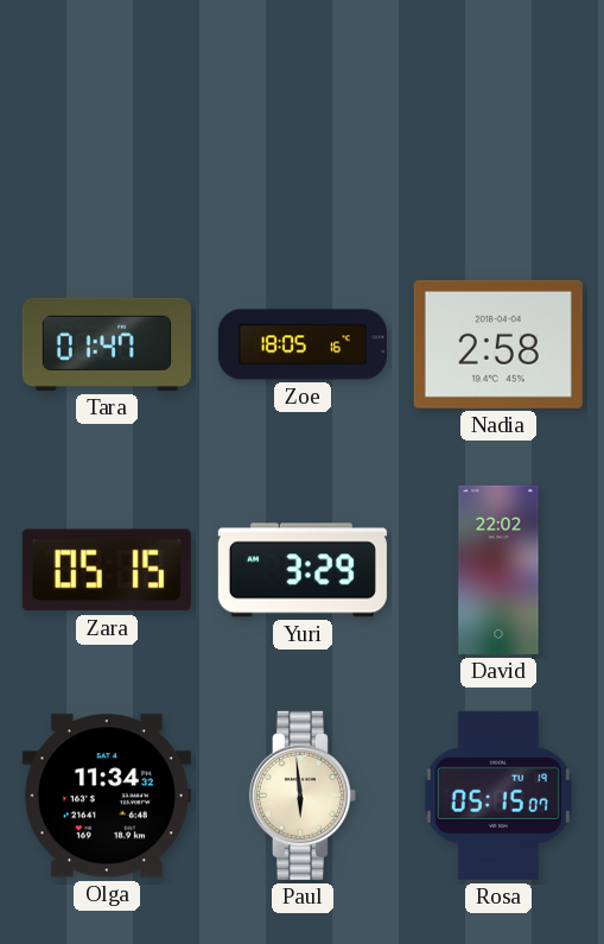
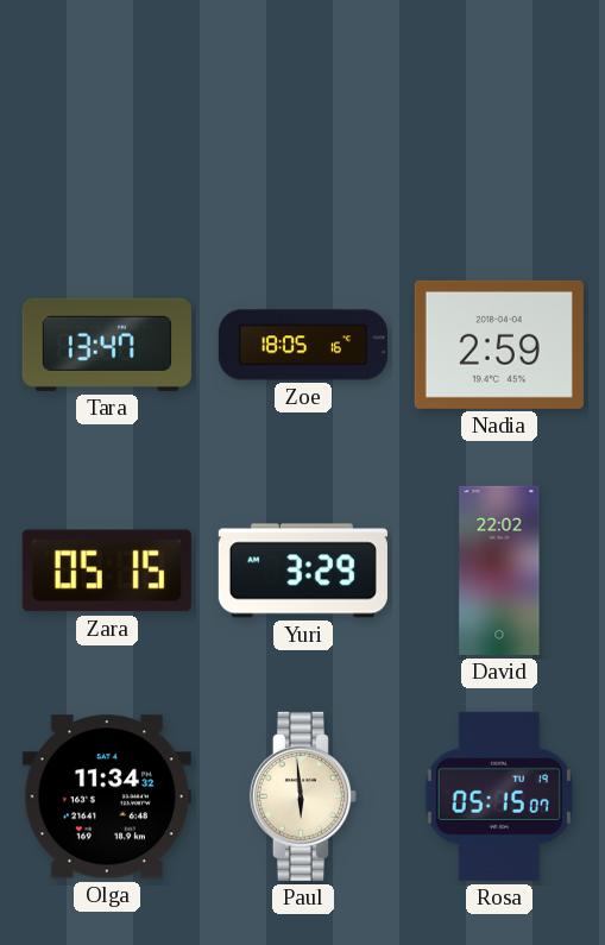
Tara: 01:47 -> 13:47
Nadia: 2:58 -> 2:59
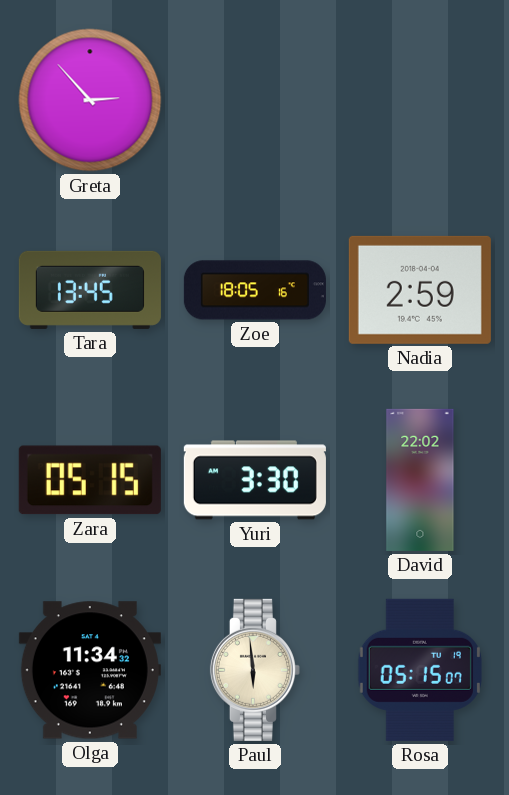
Greta: none -> 2:53
Tara: 13:47 -> 13:45
Yuri: 3:29 -> 3:30
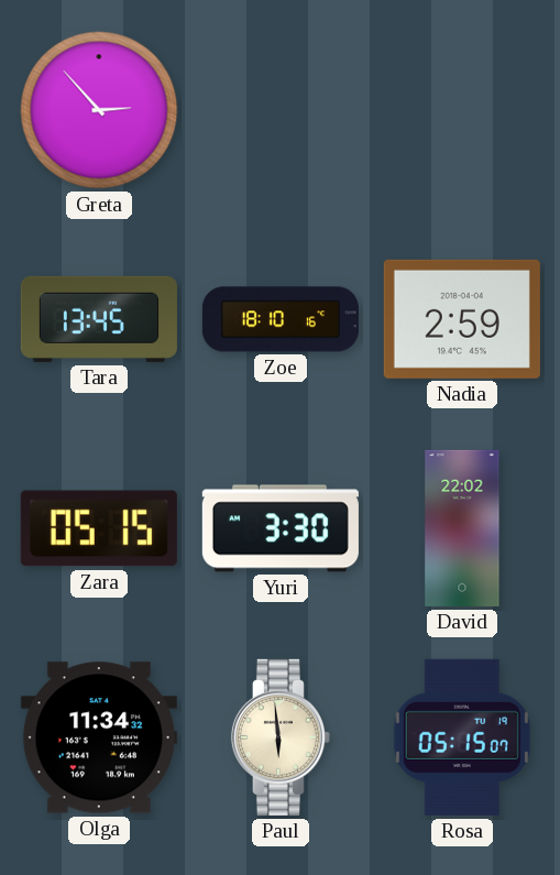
Zoe: 18:05 -> 18:10
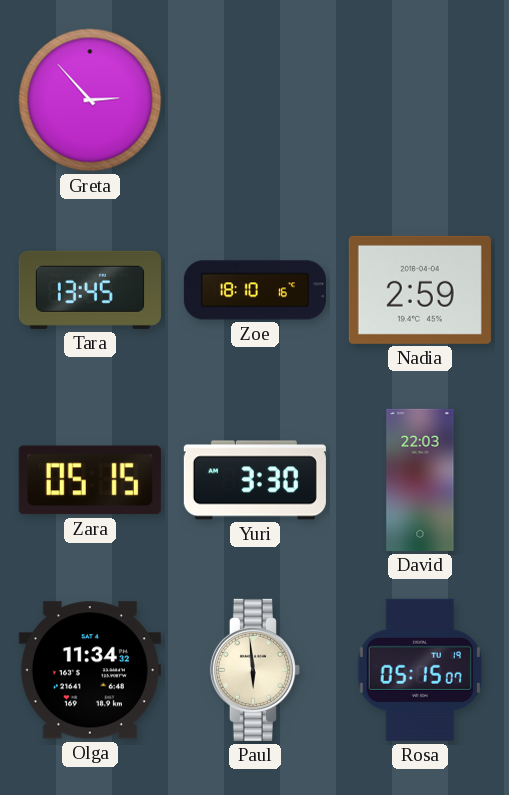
David: 22:02 -> 22:03
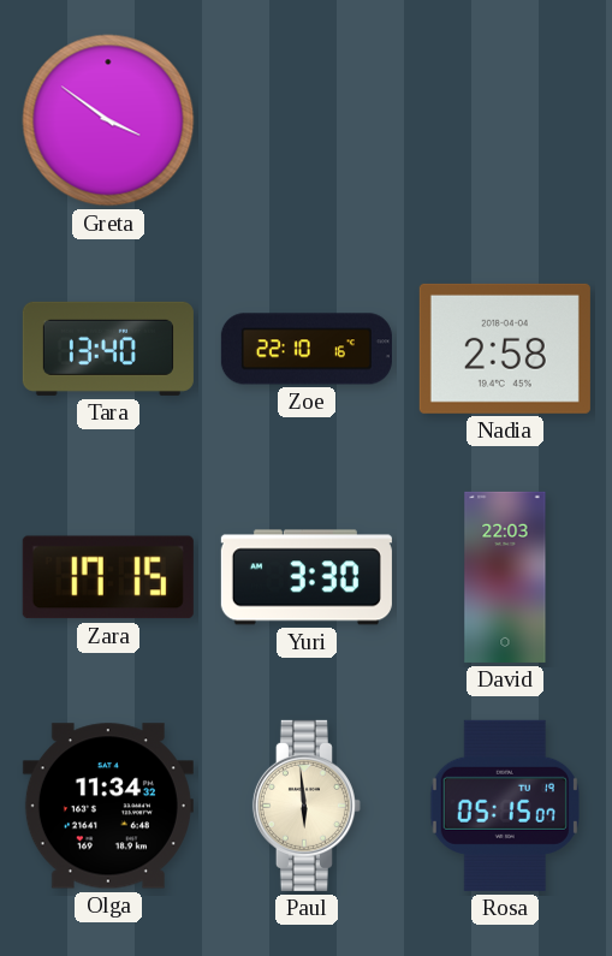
Greta: 2:53 -> 3:51
Tara: 13:45 -> 13:40
Zoe: 18:10 -> 22:10
Nadia: 2:59 -> 2:58
Zara: 05:15 -> 17:15
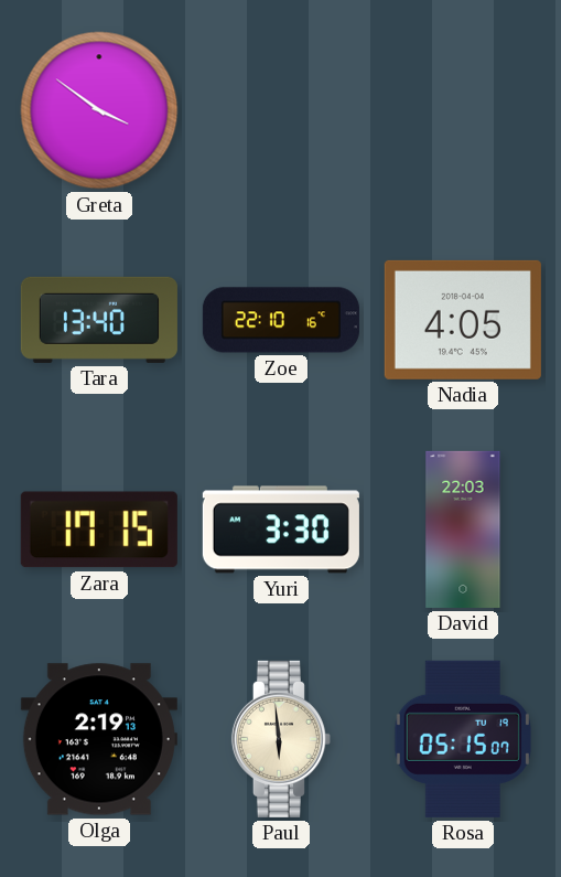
Nadia: 2:58 -> 4:05
Olga: 11:34 -> 2:19
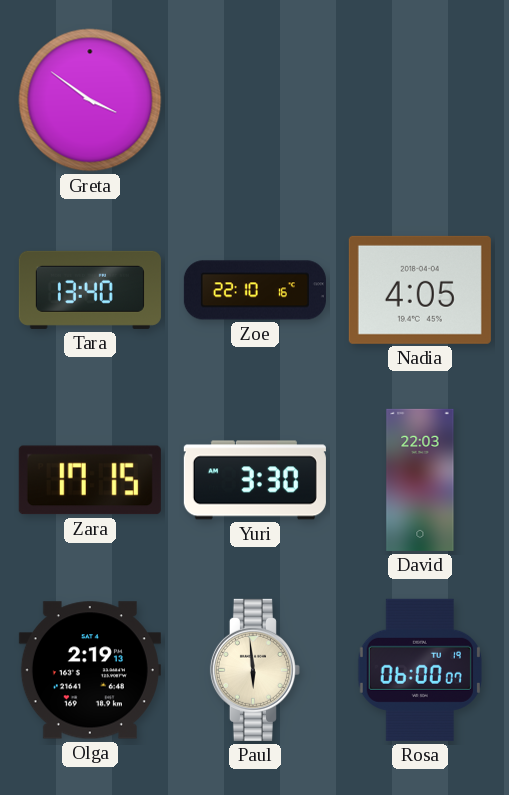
Rosa: 05:15 -> 06:00
